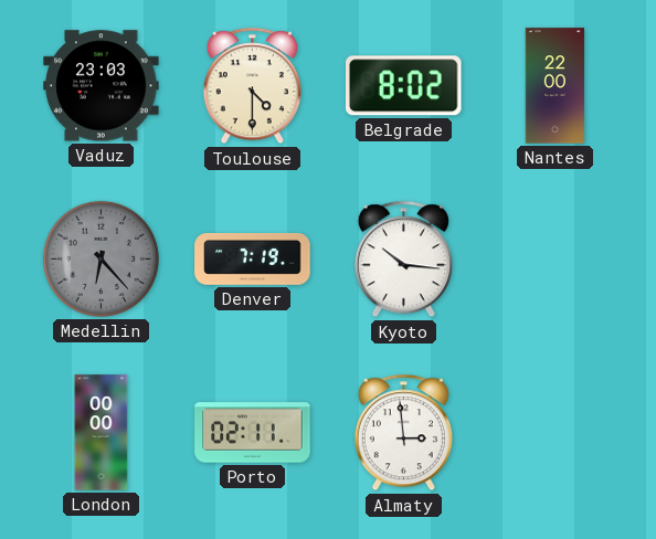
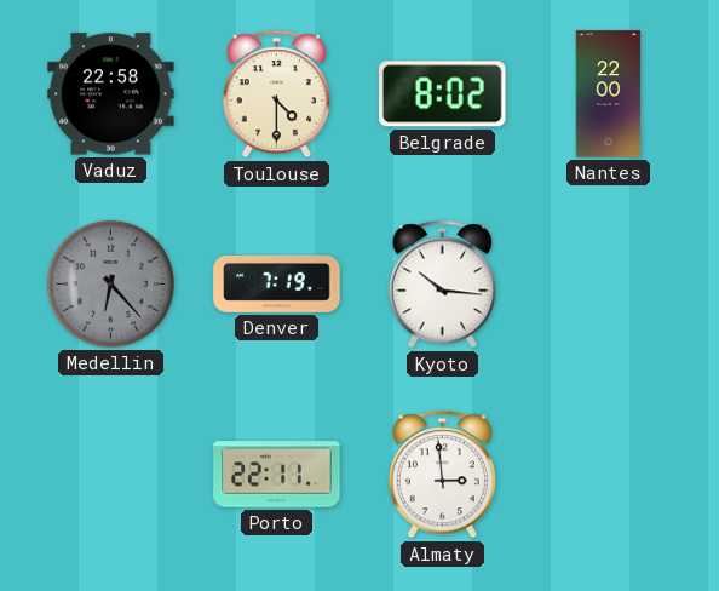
Vaduz: 23:03 -> 22:58
London: 00:00 -> none
Porto: 02:11 -> 22:11
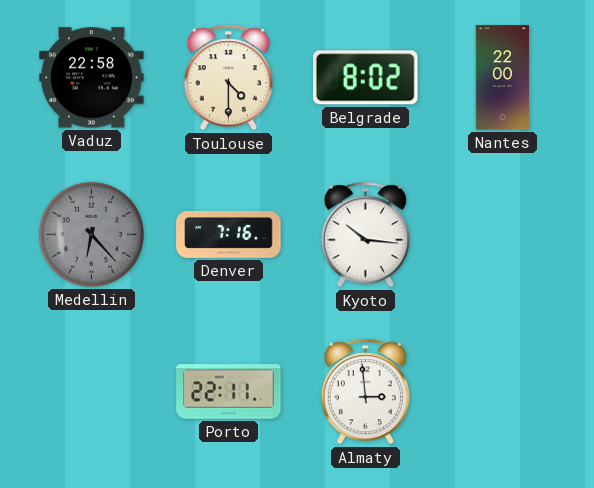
Denver: 7:19 -> 7:16
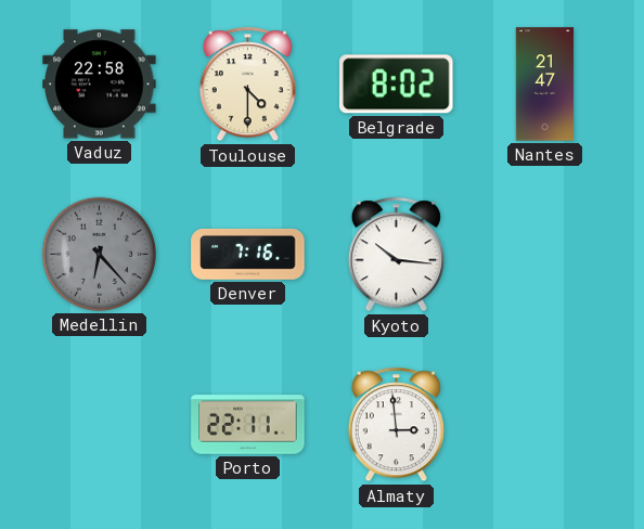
Nantes: 22:00 -> 21:47
